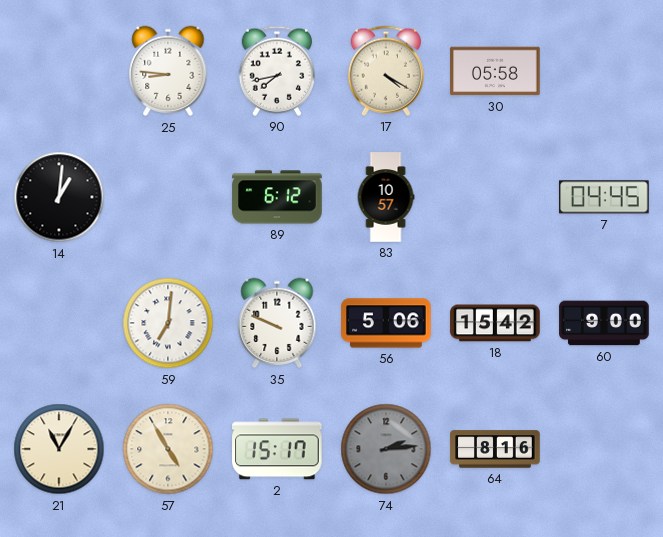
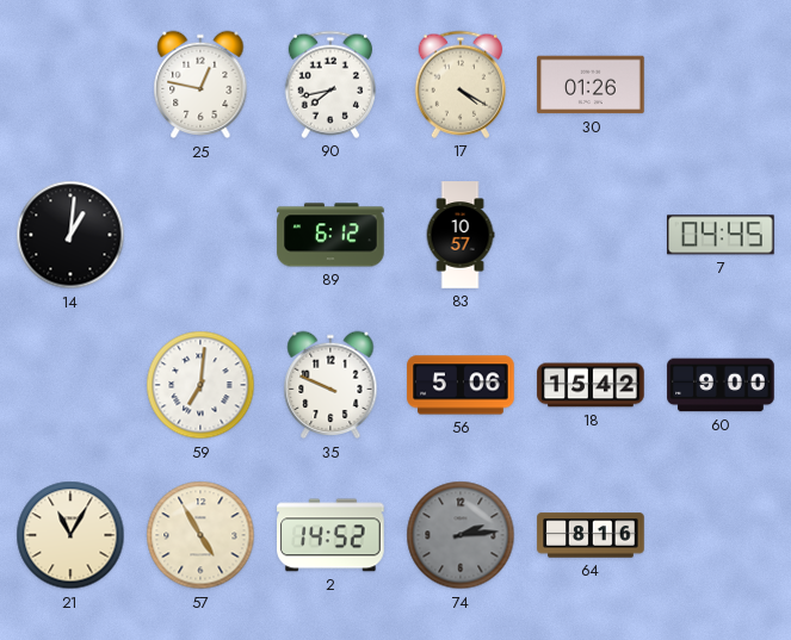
25: 8:46 -> 12:47
30: 05:58 -> 01:26
2: 15:17 -> 14:52
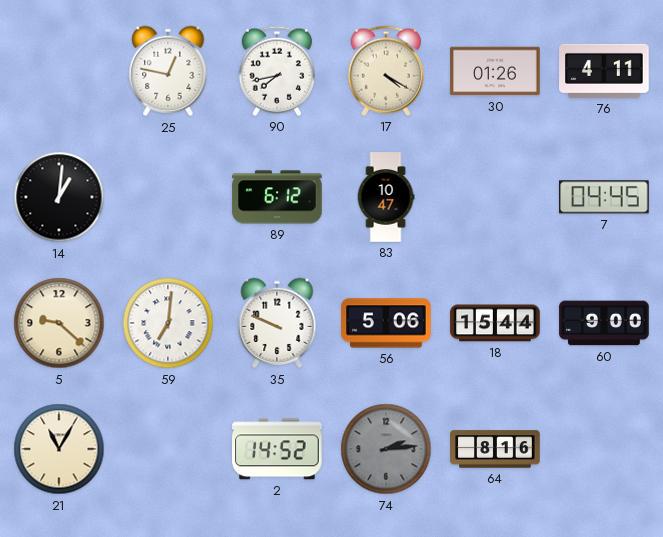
76: none -> 4:11
83: 10:57 -> 10:47
5: none -> 9:22
18: 15:42 -> 15:44
57: 4:55 -> none
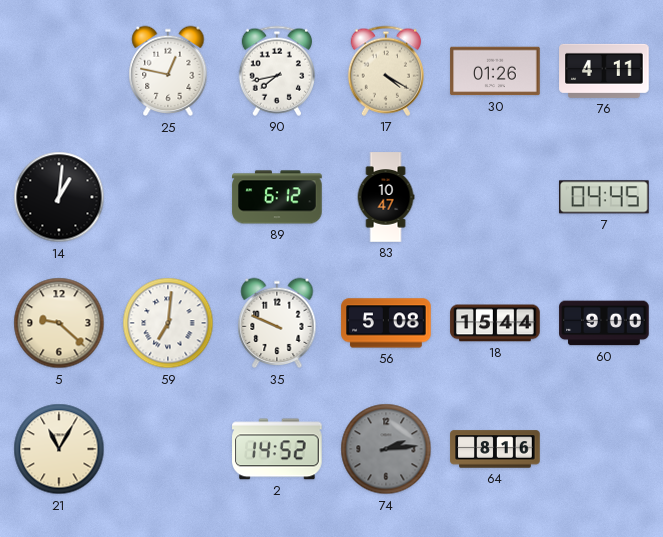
56: 5:06 -> 5:08
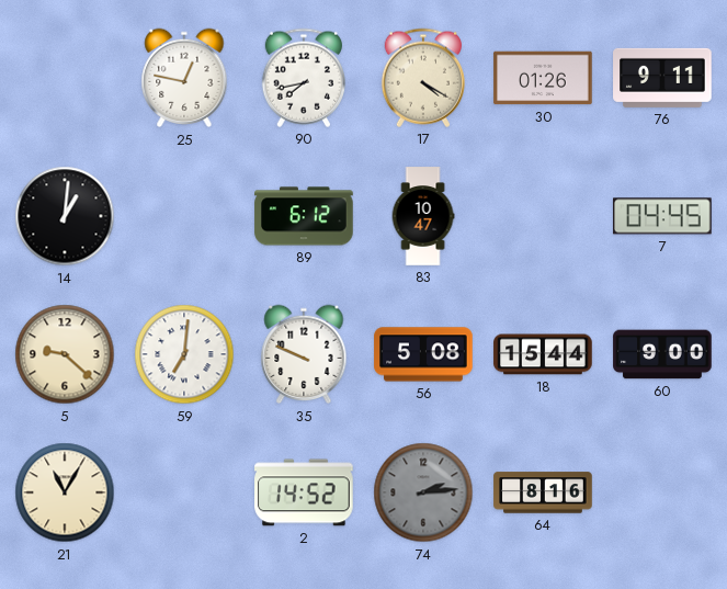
76: 4:11 -> 9:11
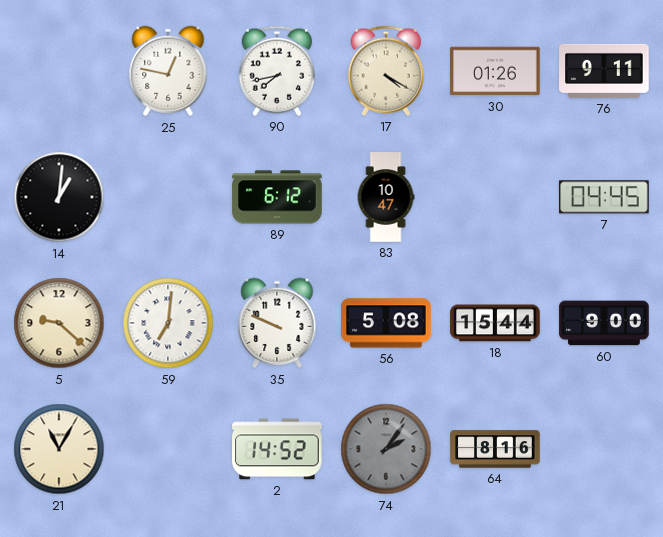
74: 2:14 -> 2:06
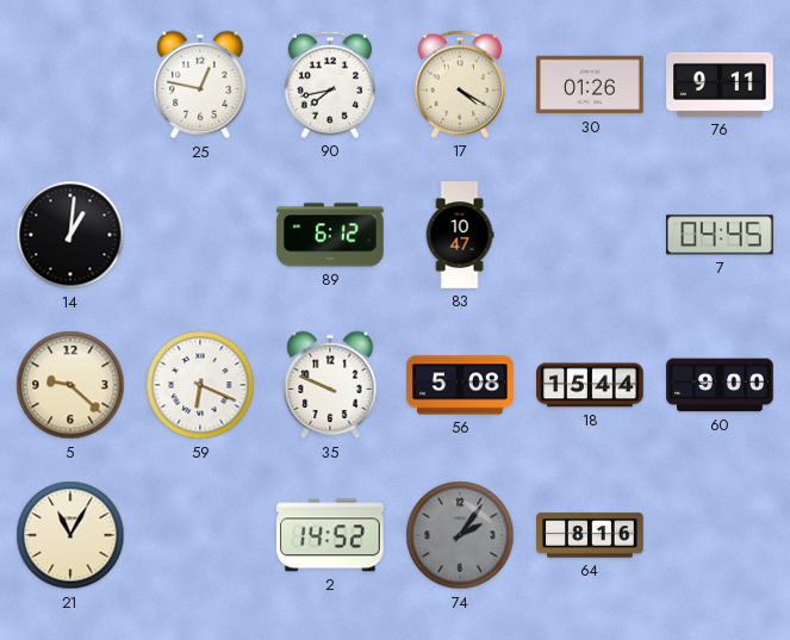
59: 7:01 -> 6:19
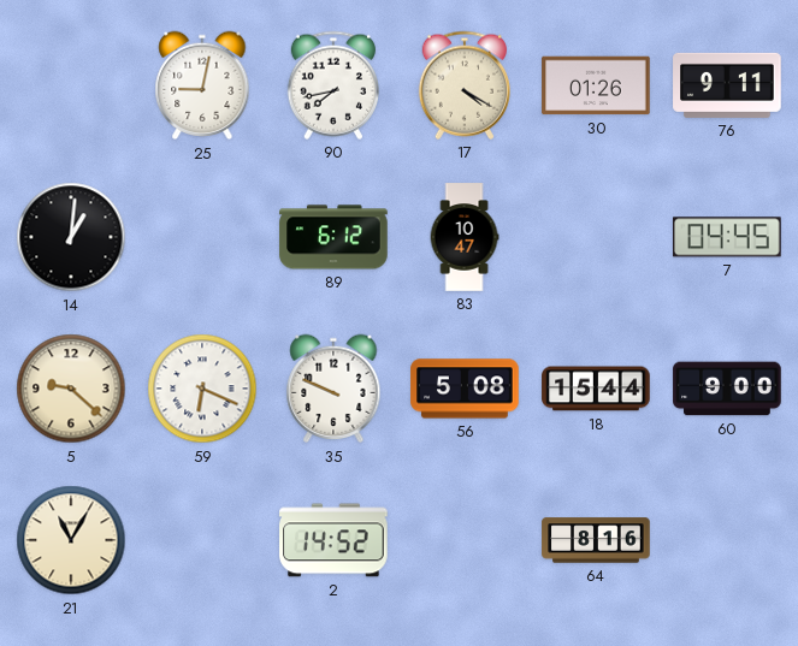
25: 12:47 -> 9:02
74: 2:06 -> none
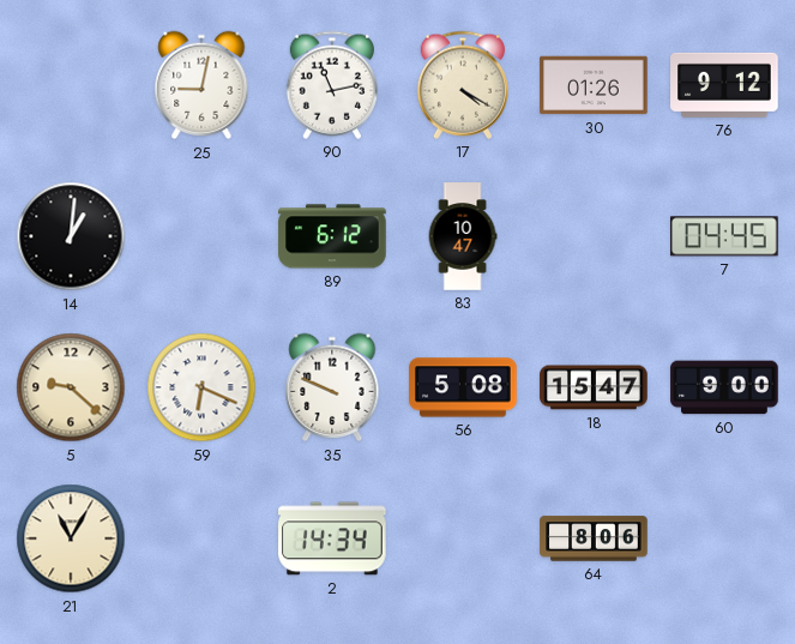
90: 7:43 -> 11:13
76: 9:11 -> 9:12
18: 15:44 -> 15:47
2: 14:52 -> 14:34
64: 8:16 -> 8:06
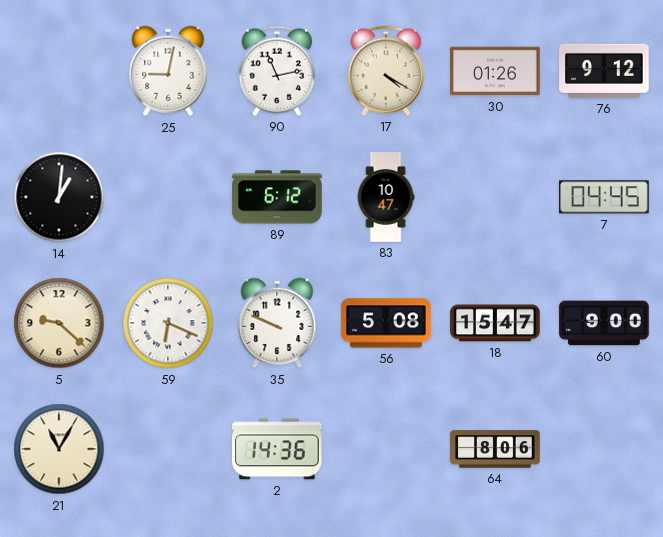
2: 14:34 -> 14:36
